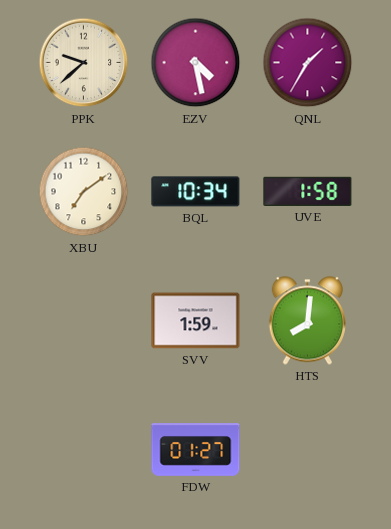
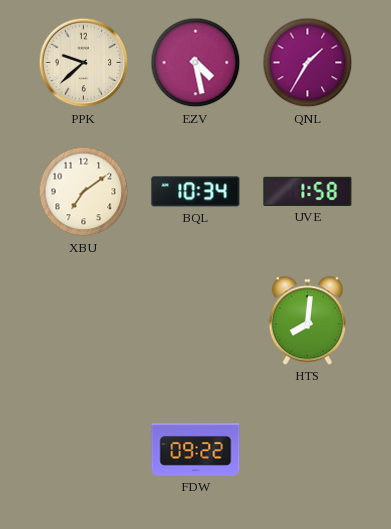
SVV: 1:59 -> none
FDW: 01:27 -> 09:22
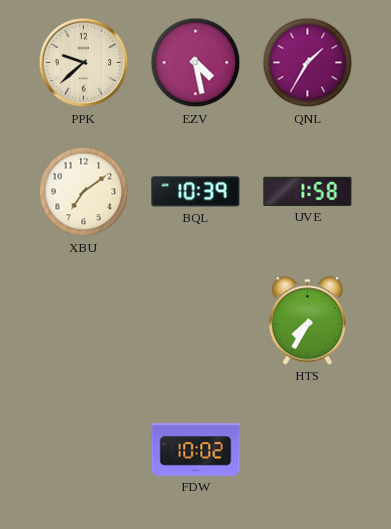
BQL: 10:34 -> 10:39
HTS: 8:01 -> 7:35
FDW: 09:22 -> 10:02
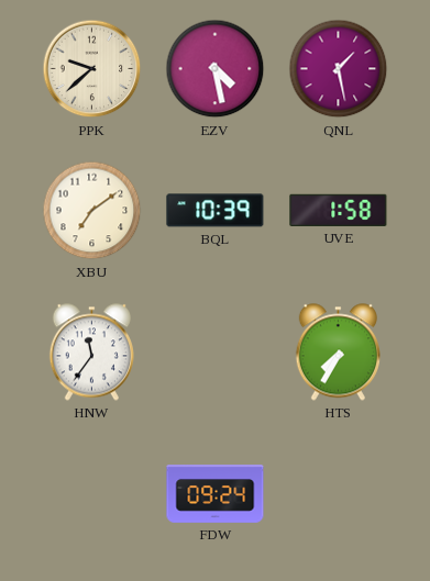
QNL: 1:35 -> 1:28
HNW: none -> 11:36
FDW: 10:02 -> 09:24
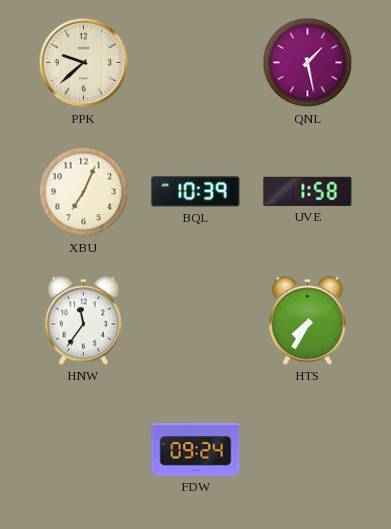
EZV: 4:28 -> none
XBU: 7:09 -> 7:04
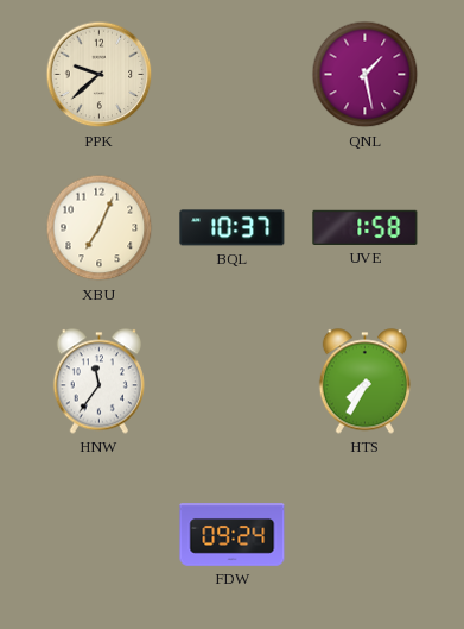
BQL: 10:39 -> 10:37
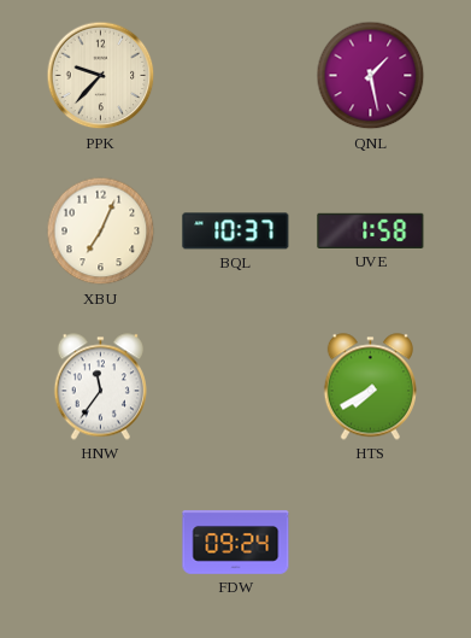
PPK: 9:38 -> 9:37
HTS: 7:35 -> 7:40
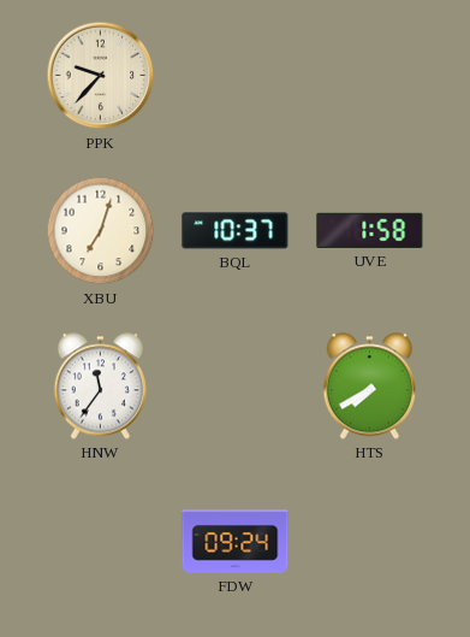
QNL: 1:28 -> none
XBU: 7:04 -> 7:03
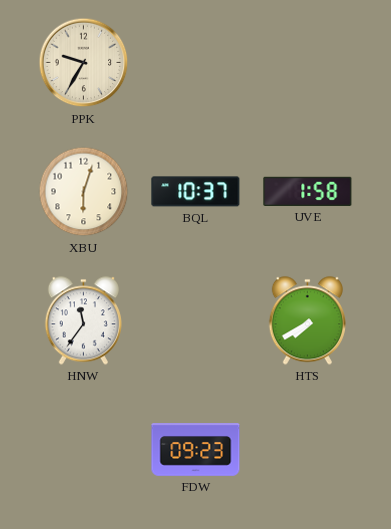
PPK: 9:37 -> 9:35
XBU: 7:03 -> 6:03
FDW: 09:24 -> 09:23
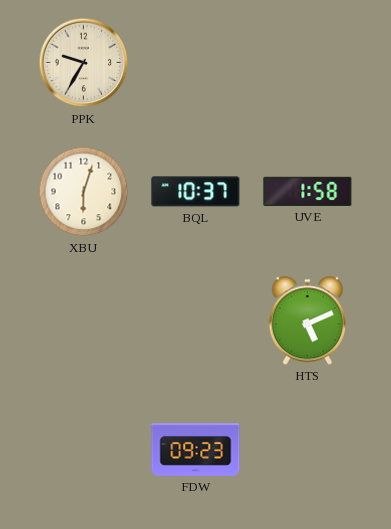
HNW: 11:36 -> none
HTS: 7:40 -> 5:11
